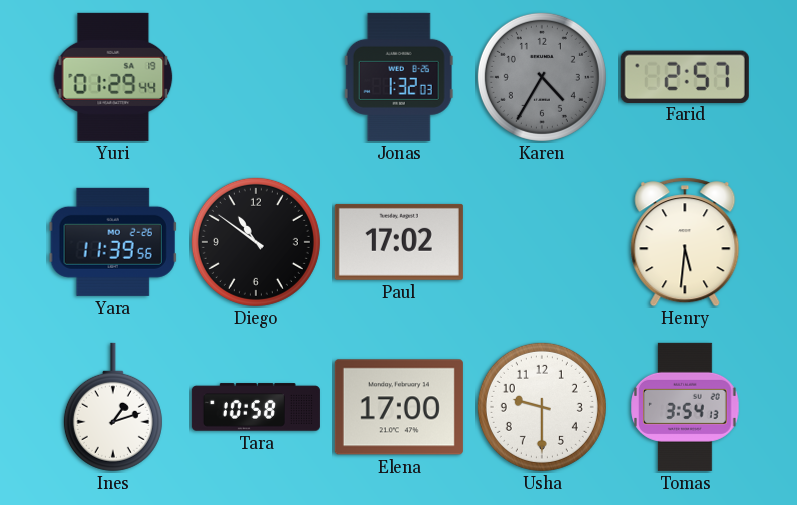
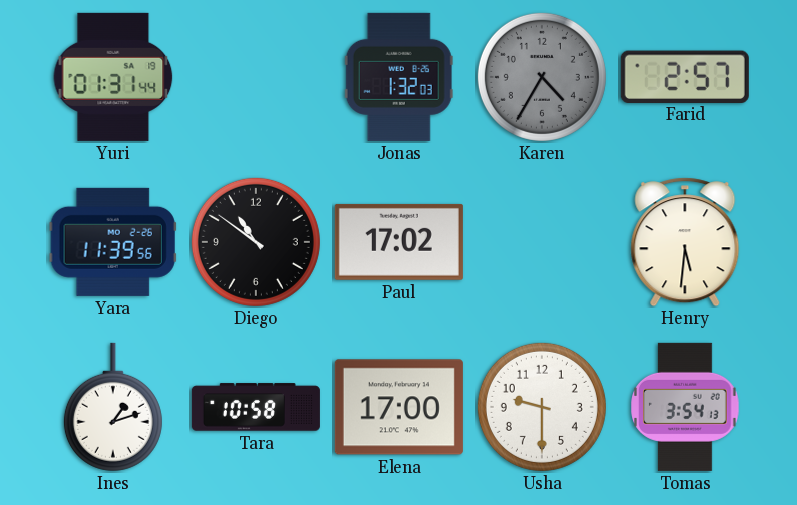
Yuri: 01:29 -> 01:31
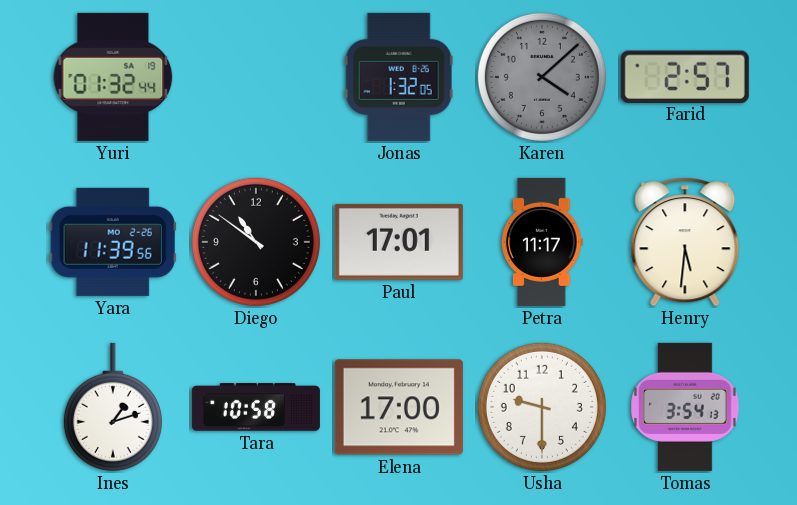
Yuri: 01:31 -> 01:32
Jonas: 1:32:03 -> 1:32:05
Karen: 4:35 -> 4:08
Paul: 17:02 -> 17:01
Petra: none -> 11:17
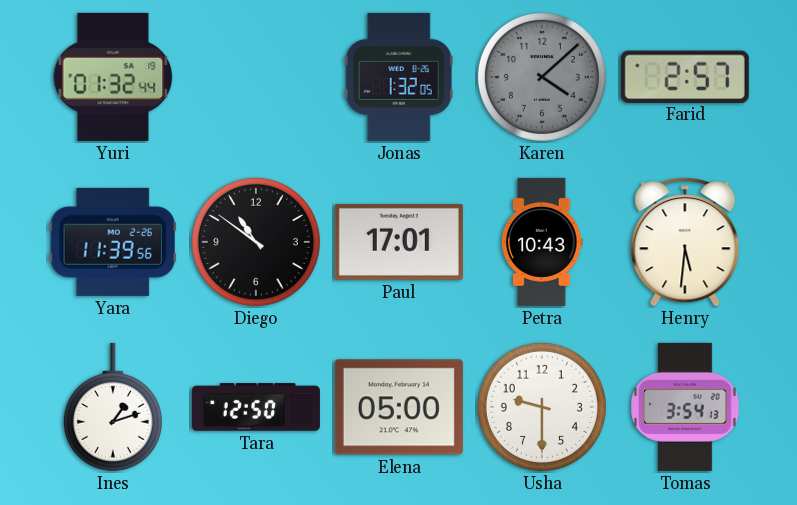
Petra: 11:17 -> 10:43
Tara: 10:58 -> 12:50
Elena: 17:00 -> 05:00
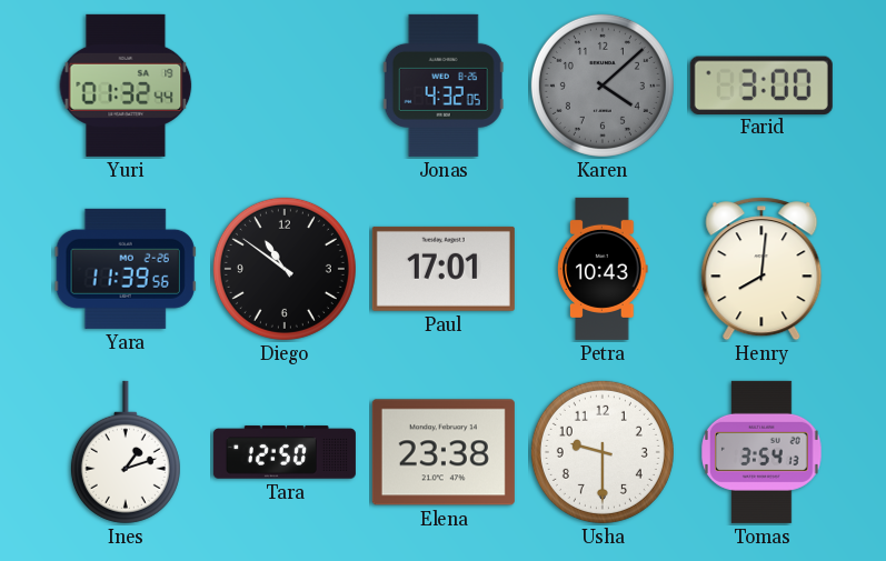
Jonas: 1:32 -> 4:32
Farid: 2:57 -> 3:00
Henry: 5:31 -> 8:01
Elena: 05:00 -> 23:38
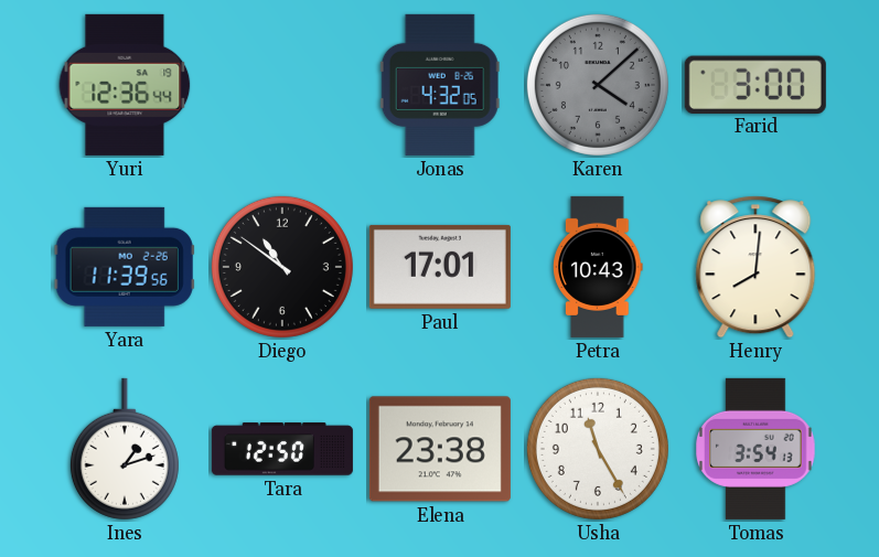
Yuri: 01:32 -> 12:36
Usha: 9:30 -> 11:25
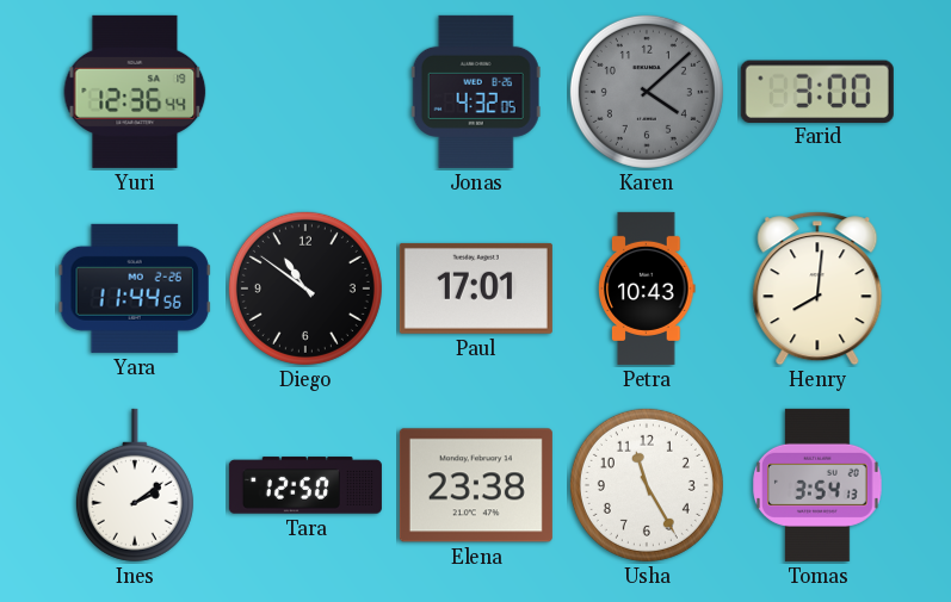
Yara: 11:39 -> 11:44
Ines: 1:12 -> 2:09
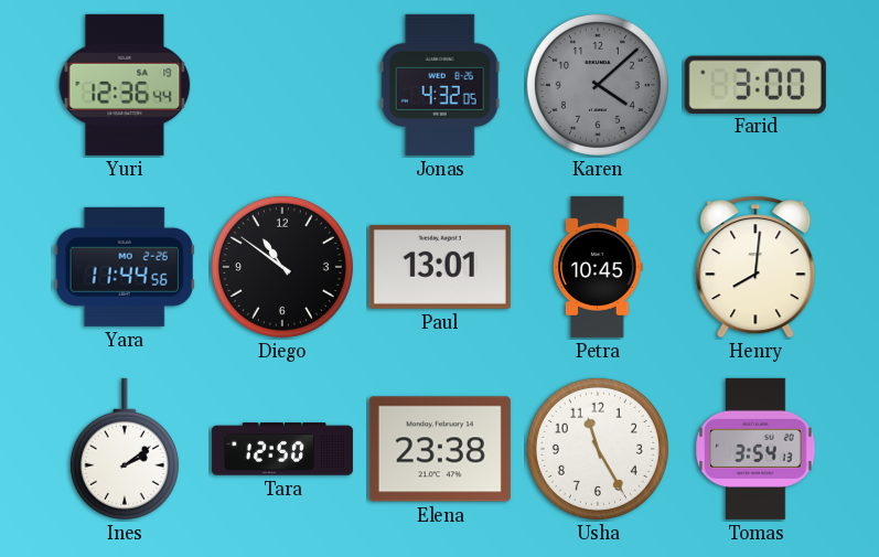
Paul: 17:01 -> 13:01
Petra: 10:43 -> 10:45
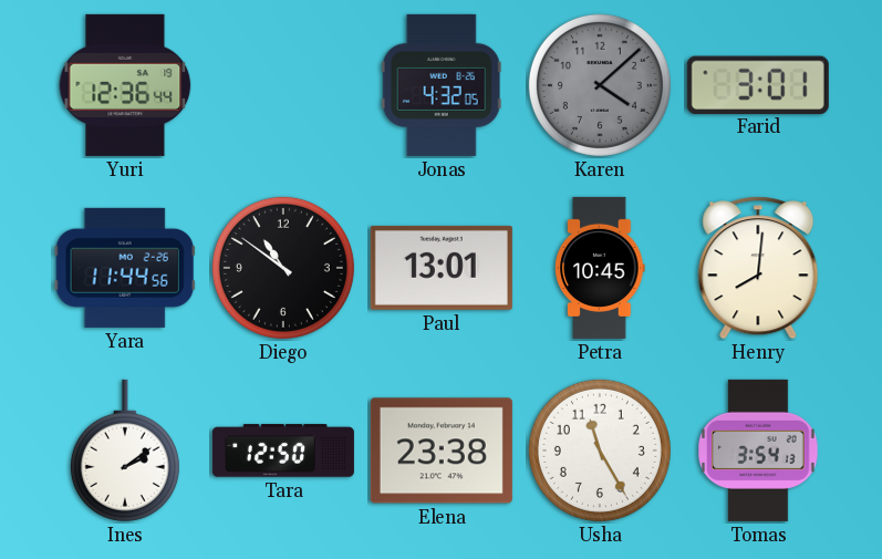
Farid: 3:00 -> 3:01
